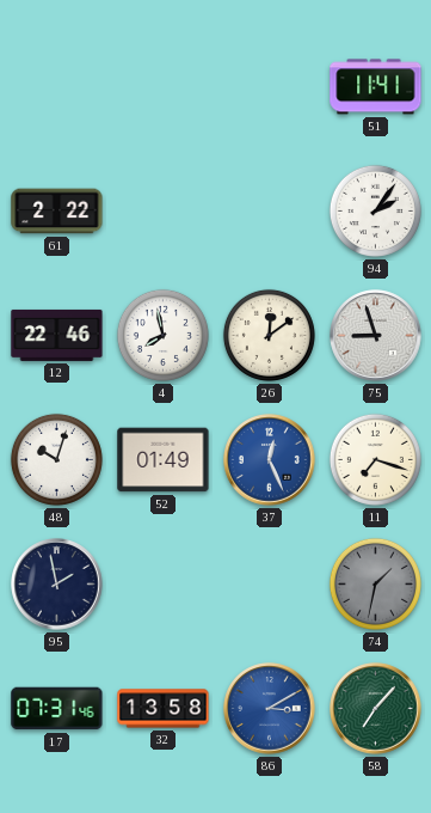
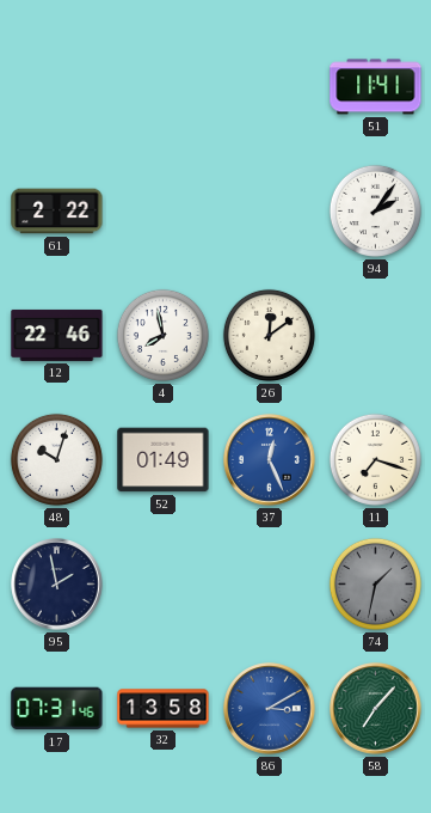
75: 8:57 -> none
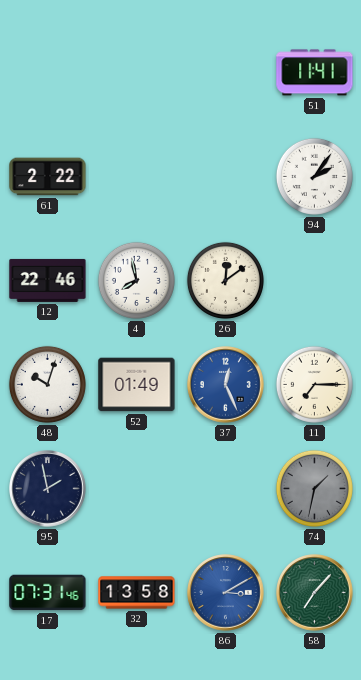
11: 7:18 -> 7:15
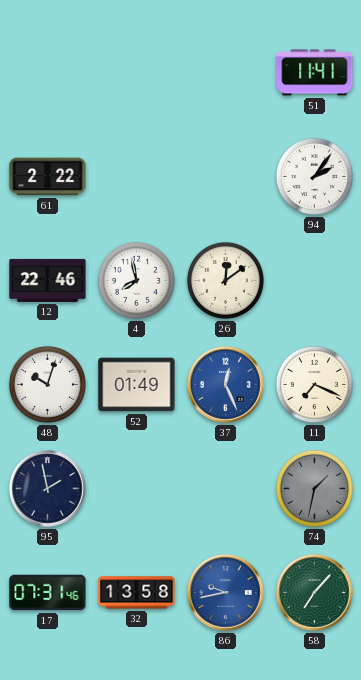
11: 7:15 -> 7:19
86: 3:10 -> 9:43
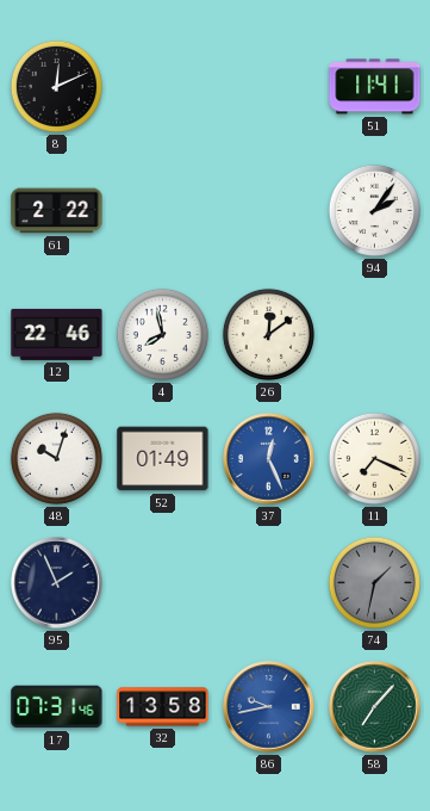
8: none -> 12:11
95: 1:58 -> 1:56
